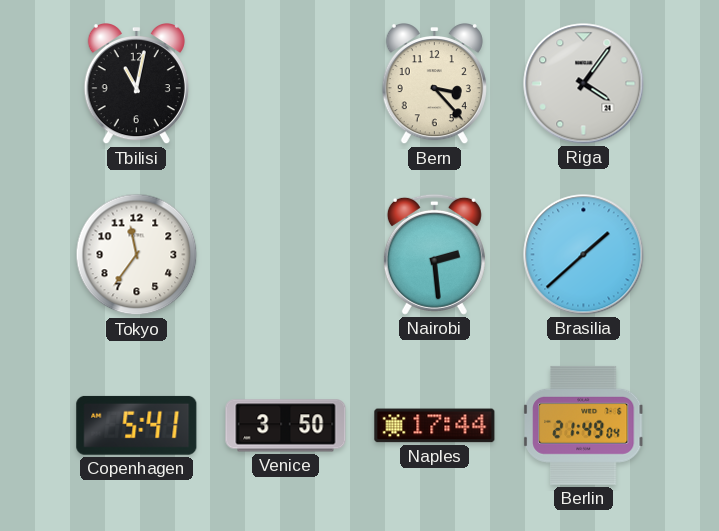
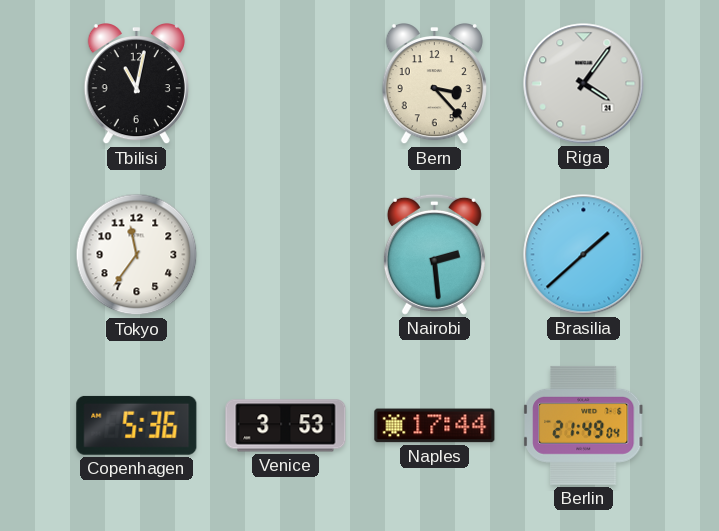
Copenhagen: 5:41 -> 5:36
Venice: 3:50 -> 3:53
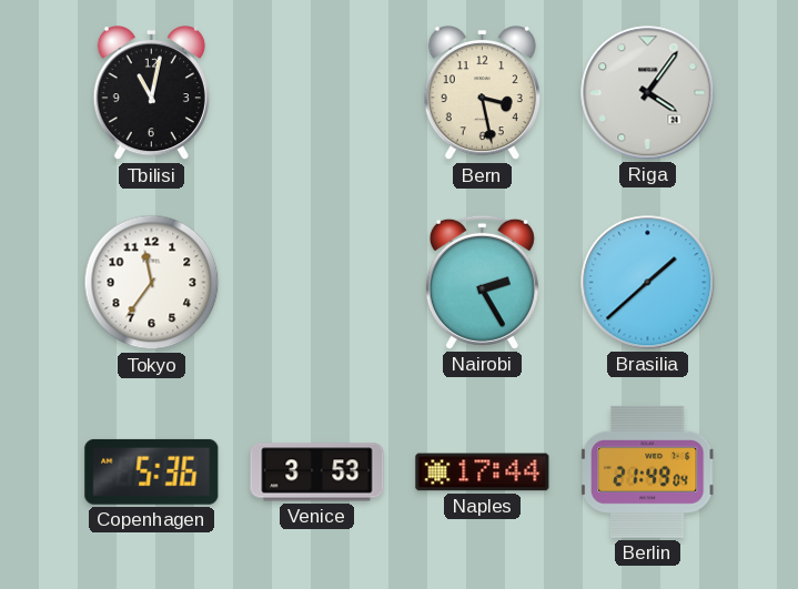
Bern: 3:23 -> 3:28
Nairobi: 2:29 -> 2:25
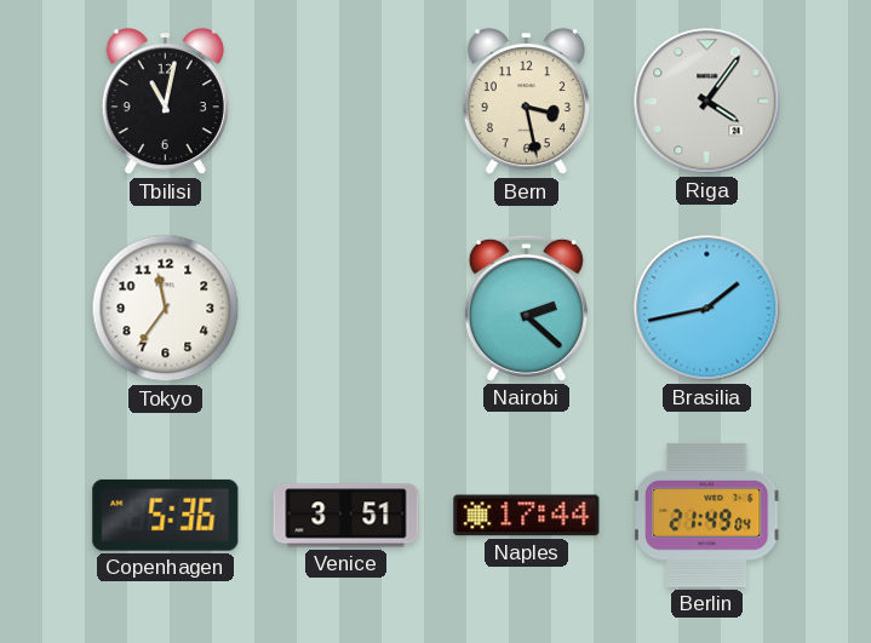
Nairobi: 2:25 -> 2:22
Brasilia: 1:38 -> 1:43
Venice: 3:53 -> 3:51
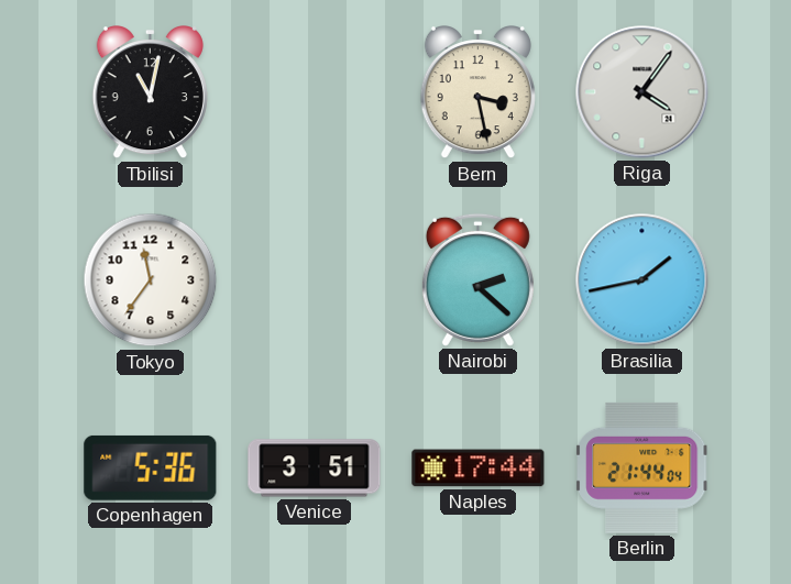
Berlin: 21:49 -> 21:44
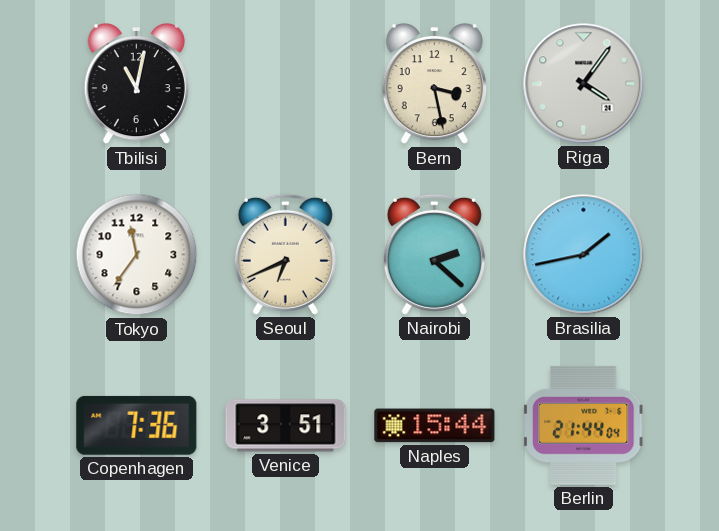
Seoul: none -> 6:41
Copenhagen: 5:36 -> 7:36
Naples: 17:44 -> 15:44
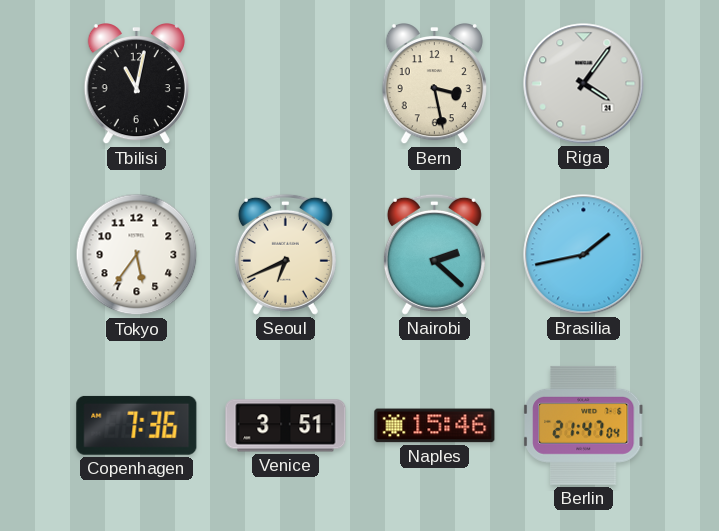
Tokyo: 11:36 -> 5:36
Naples: 15:44 -> 15:46
Berlin: 21:44 -> 21:47
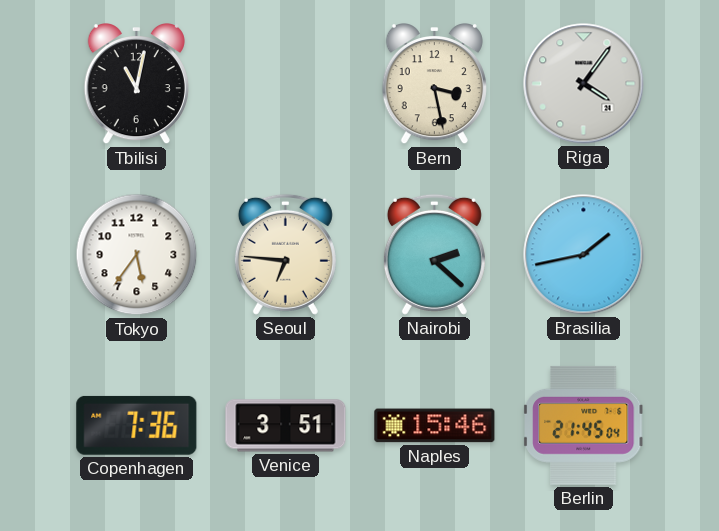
Seoul: 6:41 -> 6:46
Berlin: 21:47 -> 21:45
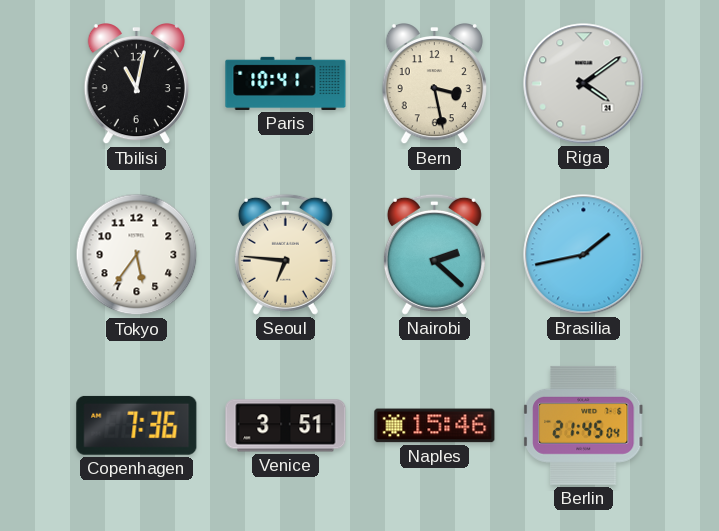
Paris: none -> 10:41
Riga: 4:06 -> 4:09
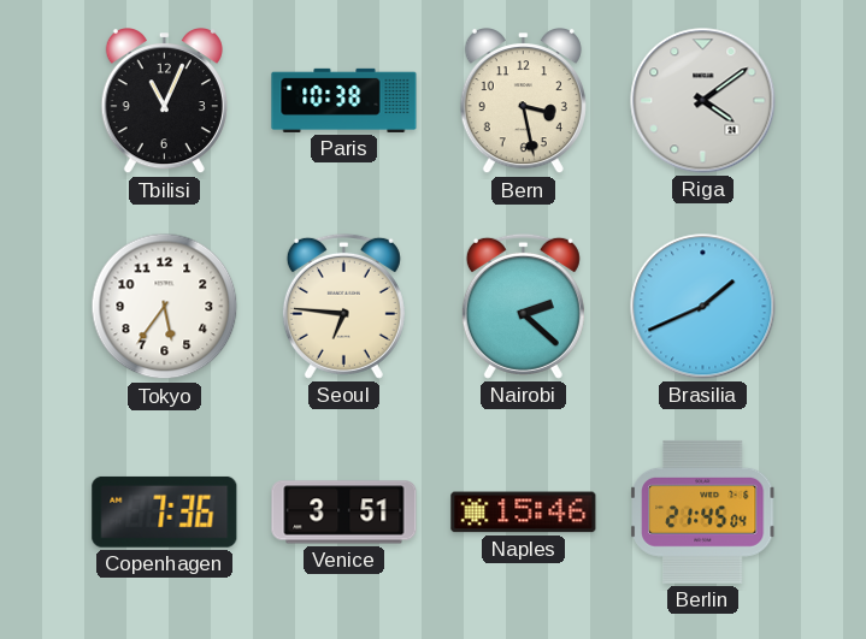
Tbilisi: 11:02 -> 11:04
Paris: 10:41 -> 10:38
Brasilia: 1:43 -> 1:41
